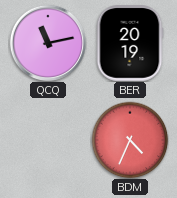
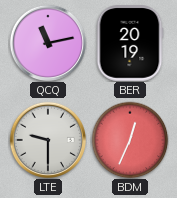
LTE: none -> 9:30
BDM: 4:34 -> 12:34
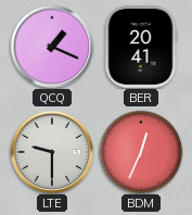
QCQ: 11:13 -> 1:19
BER: 20:19 -> 20:41
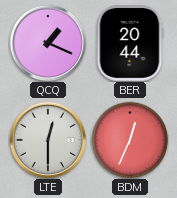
BER: 20:41 -> 20:44
LTE: 9:30 -> 12:30
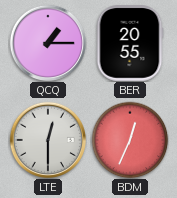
QCQ: 1:19 -> 1:15
BER: 20:44 -> 20:55
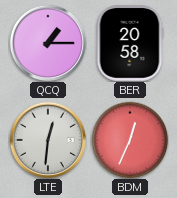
BER: 20:55 -> 20:58
LTE: 12:30 -> 12:31
